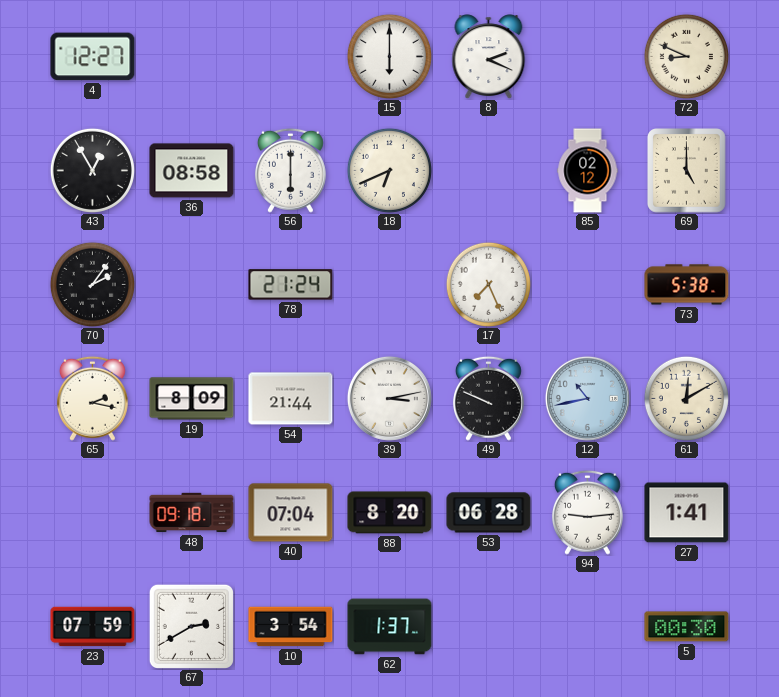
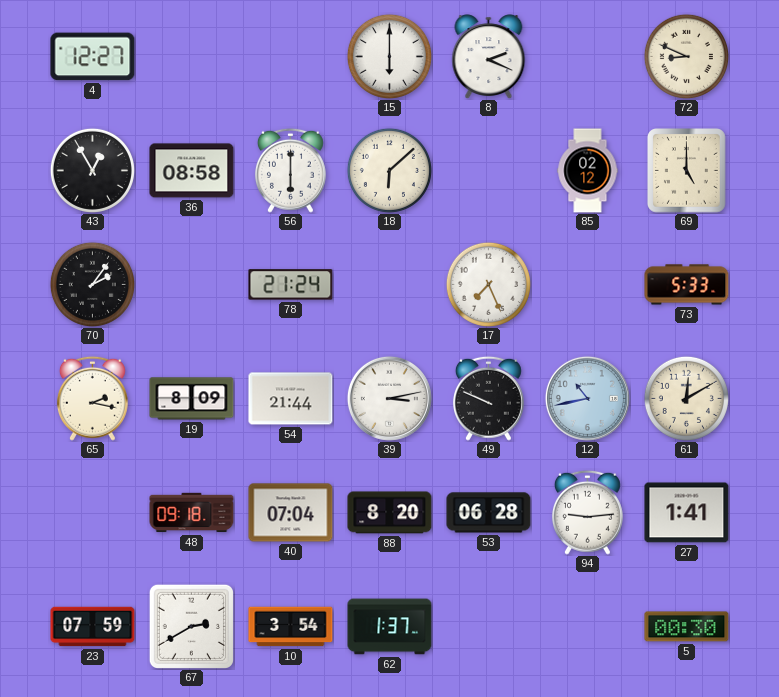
18: 6:41 -> 6:08
73: 5:38 -> 5:33
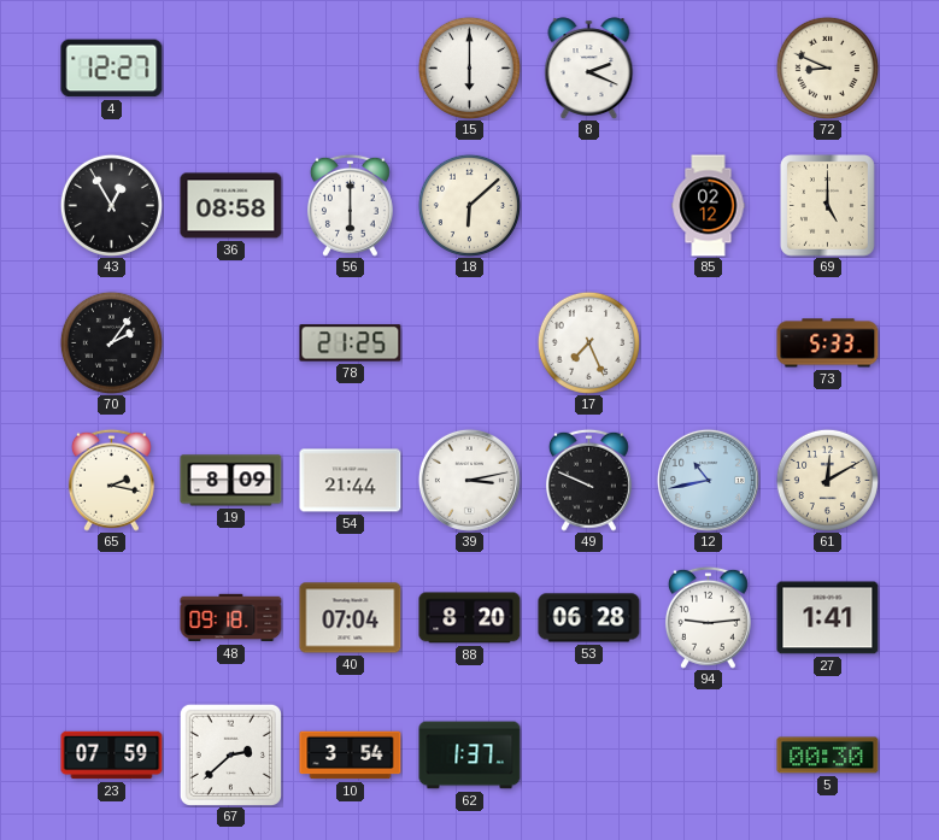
78: 21:24 -> 21:25
67: 2:40 -> 2:38
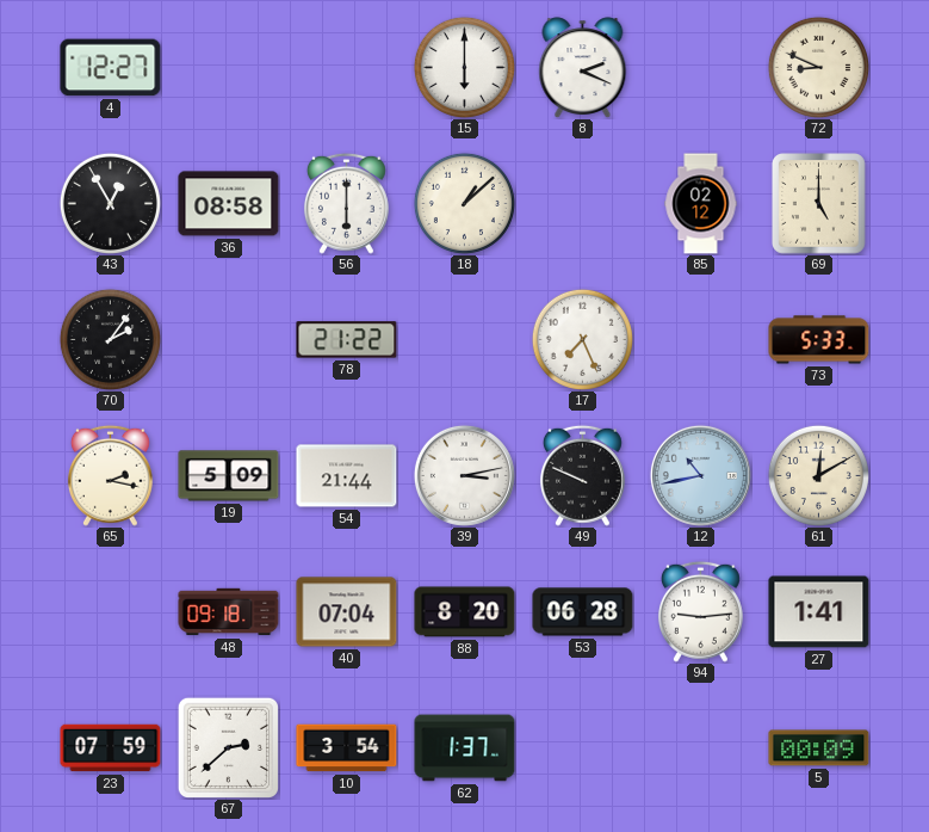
18: 6:08 -> 1:08
78: 21:25 -> 21:22
19: 8:09 -> 5:09
5: 00:30 -> 00:09
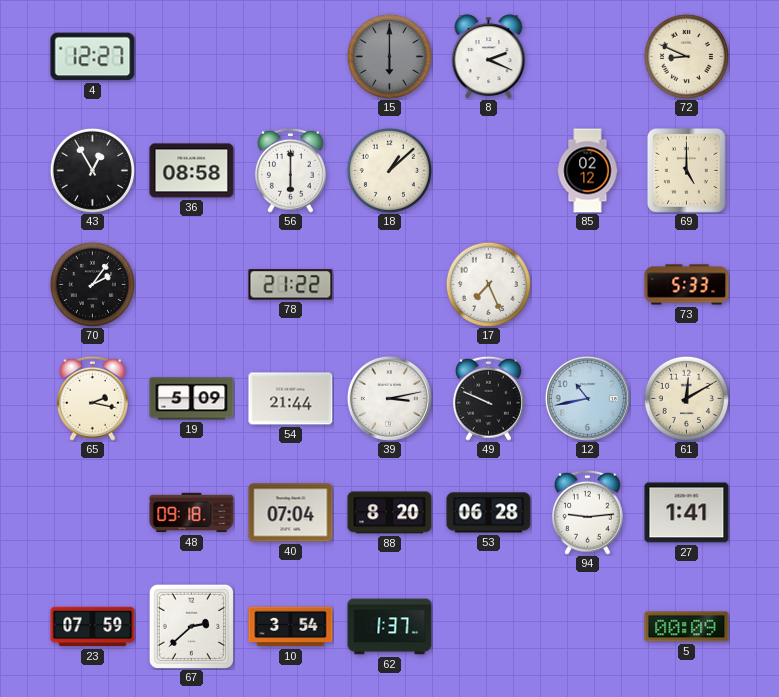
15 dial: white -> grey
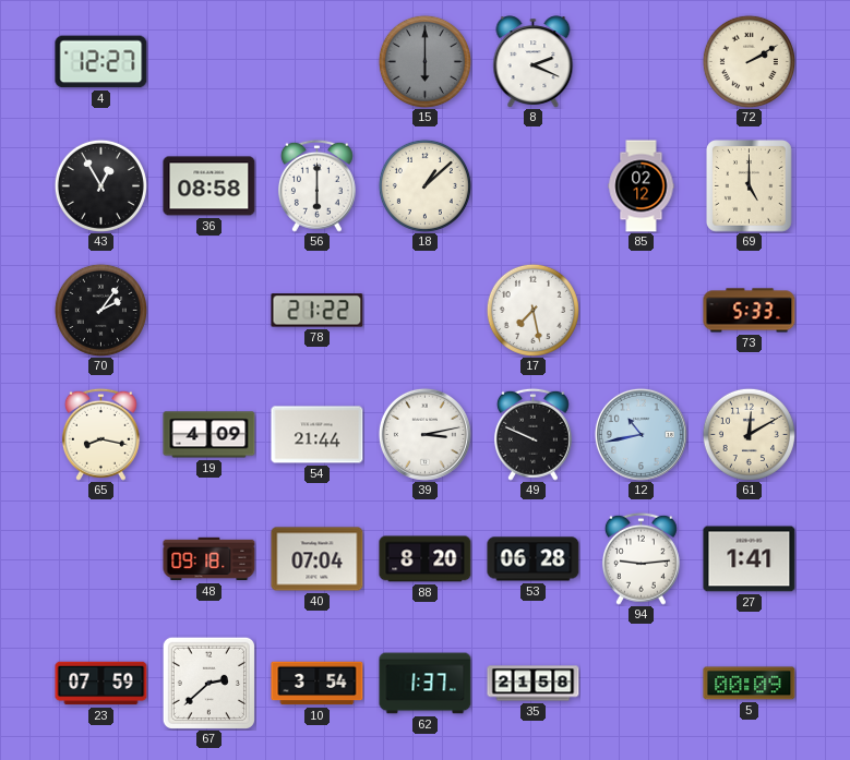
72: 8:49 -> 2:10
17: 7:26 -> 7:28
65: 2:17 -> 8:17
19: 5:09 -> 4:09
35: none -> 21:58
